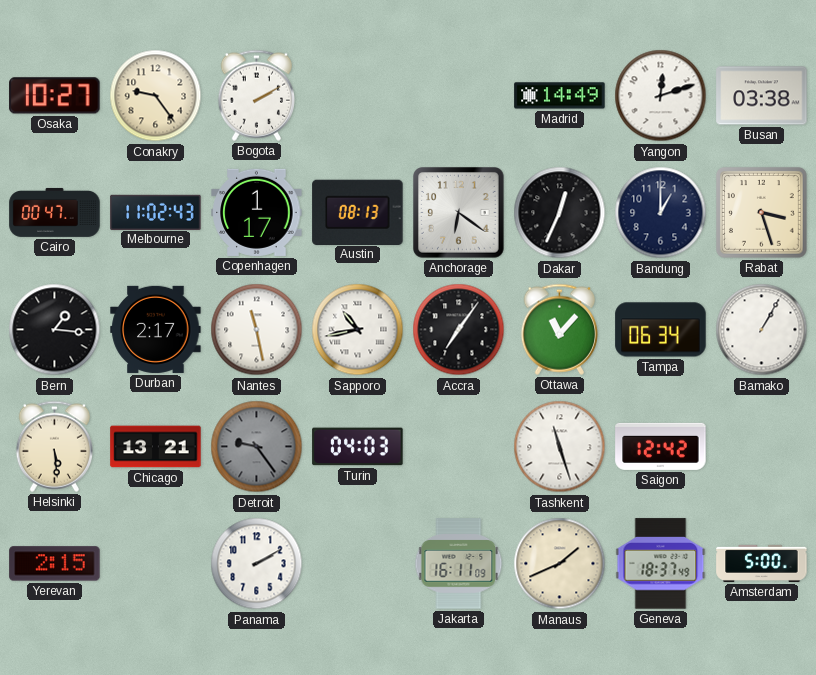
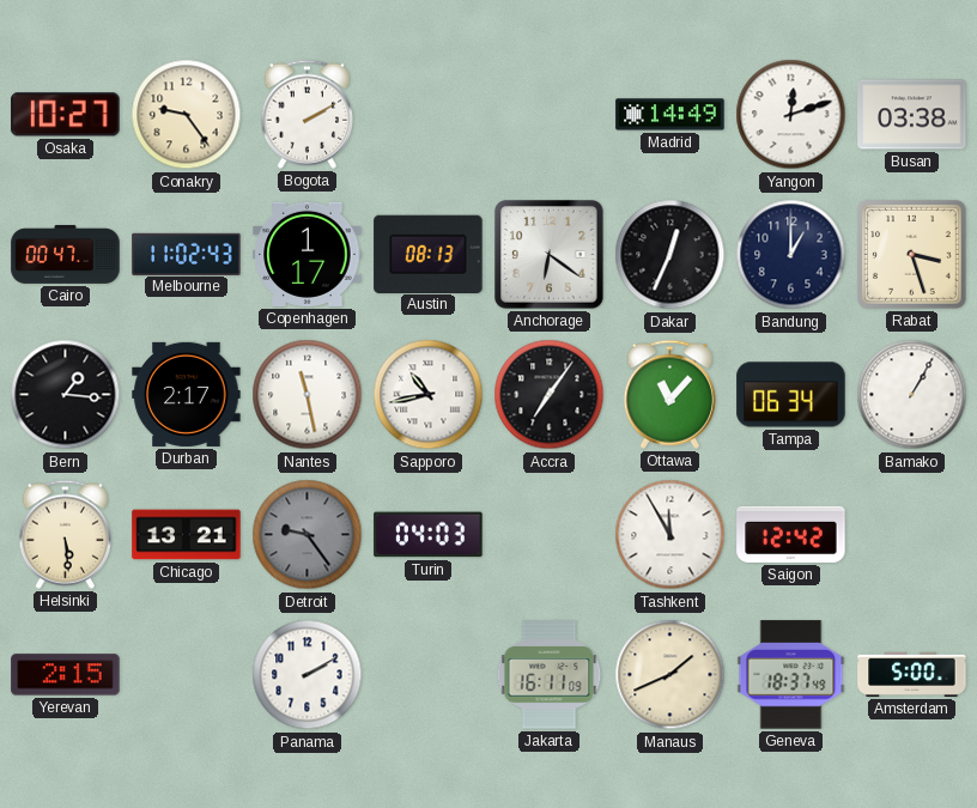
Tashkent: 11:27 -> 11:55
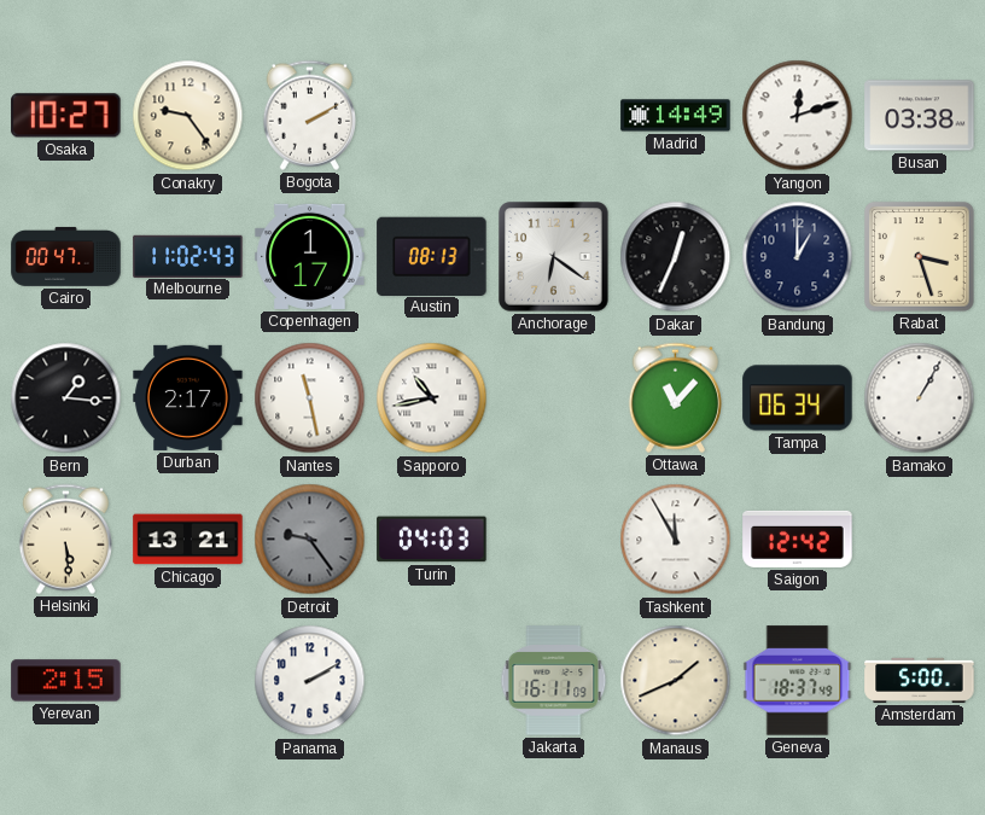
Accra: 7:06 -> none
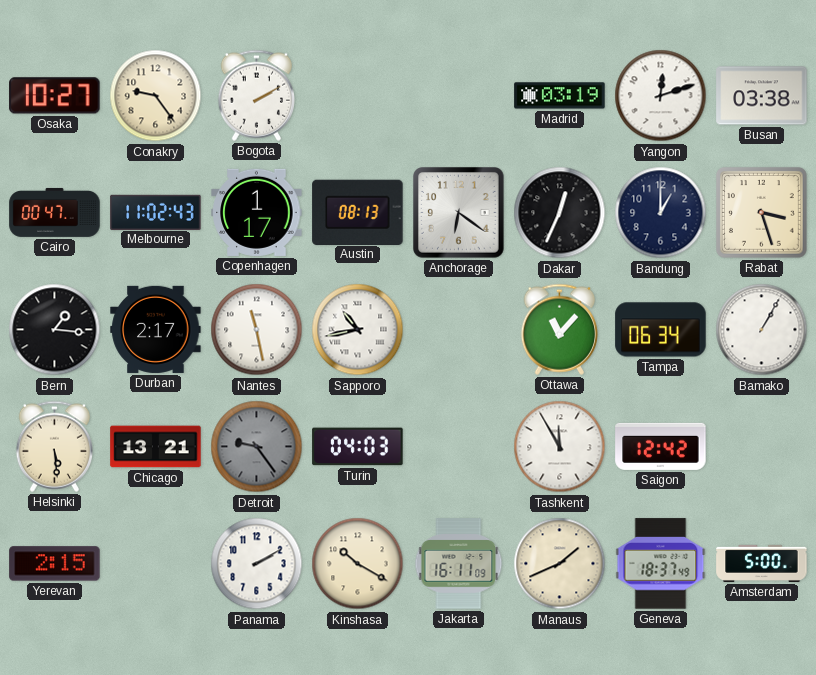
Madrid: 14:49 -> 03:19
Kinshasa: none -> 10:20
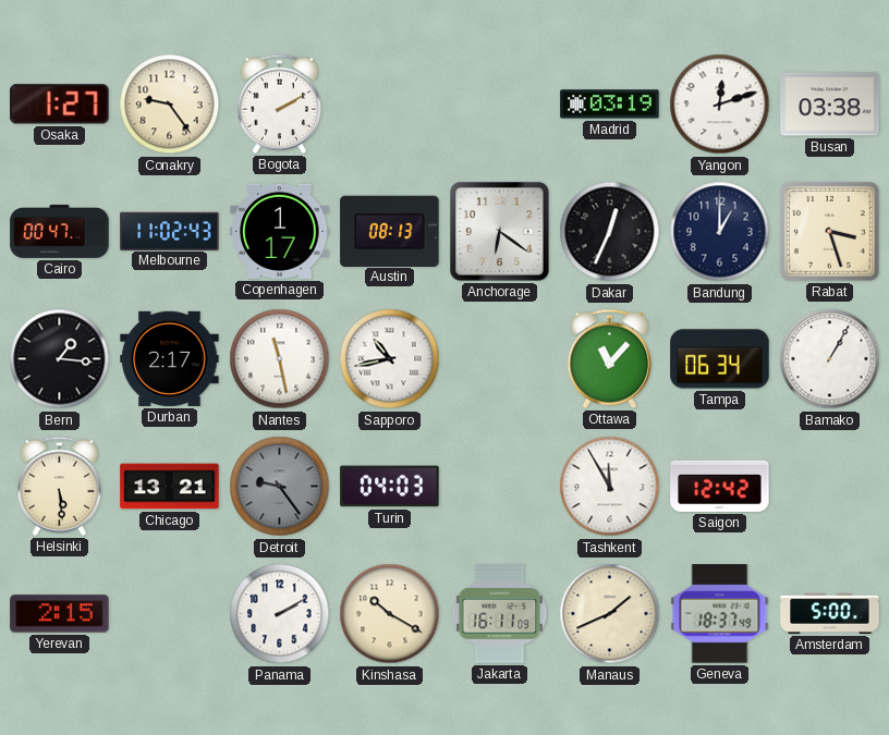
Osaka: 10:27 -> 1:27
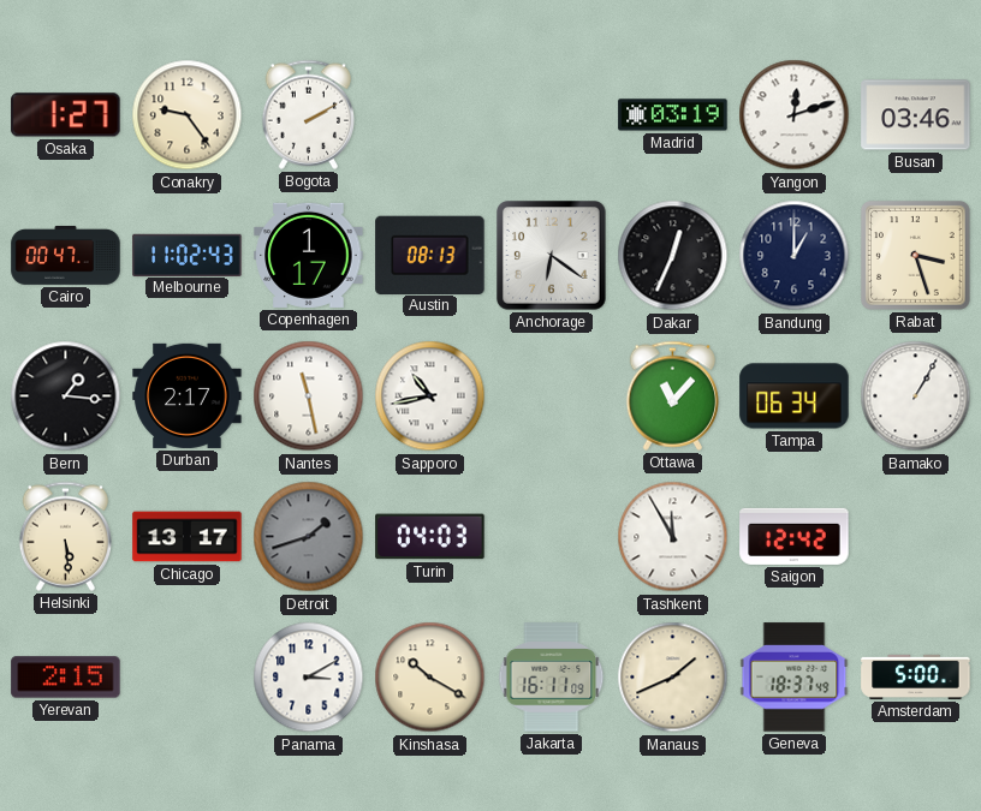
Busan: 03:38 -> 03:46
Chicago: 13:21 -> 13:17
Detroit: 9:24 -> 1:42
Panama: 2:10 -> 3:10
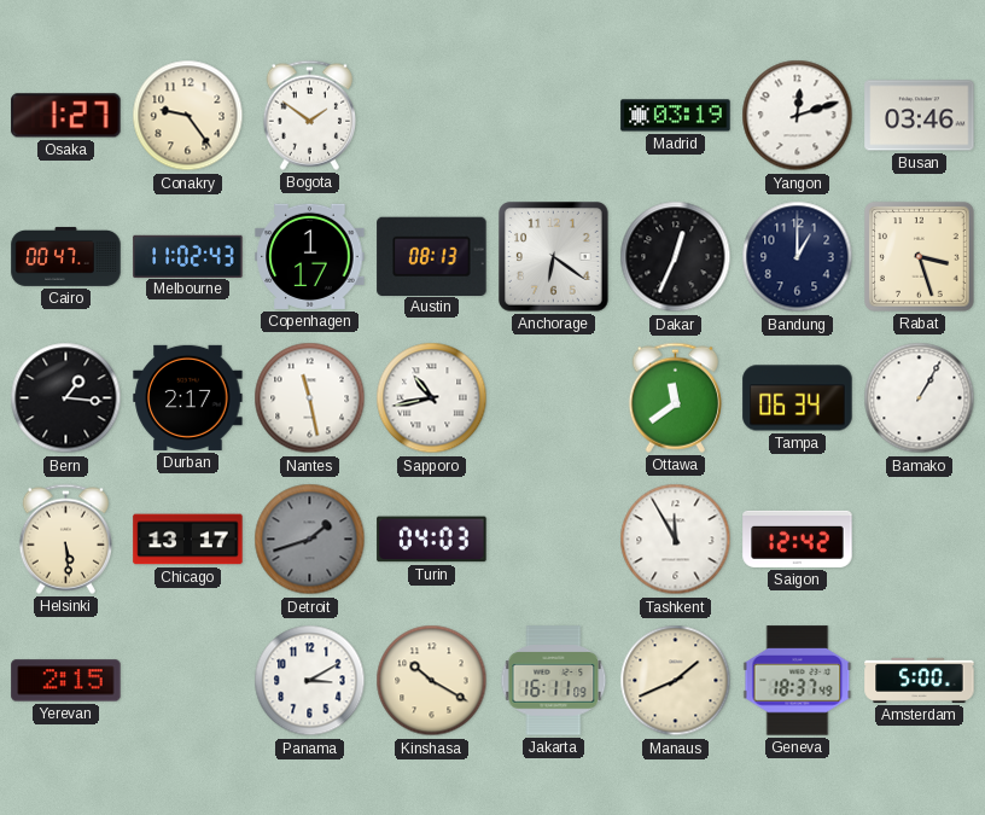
Bogota: 2:10 -> 1:51
Ottawa: 11:07 -> 11:39
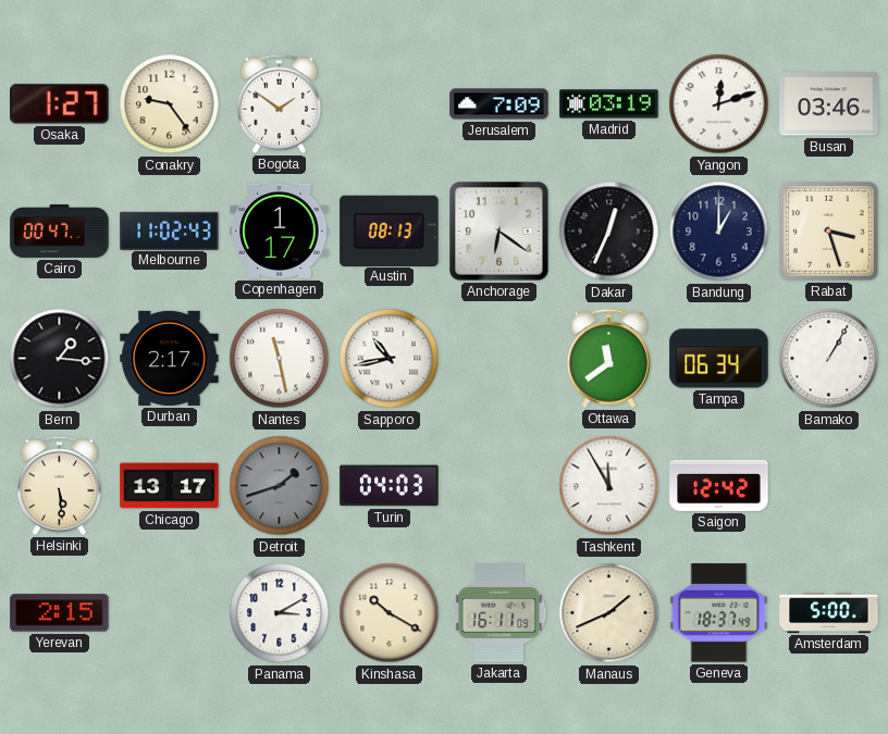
Jerusalem: none -> 7:09
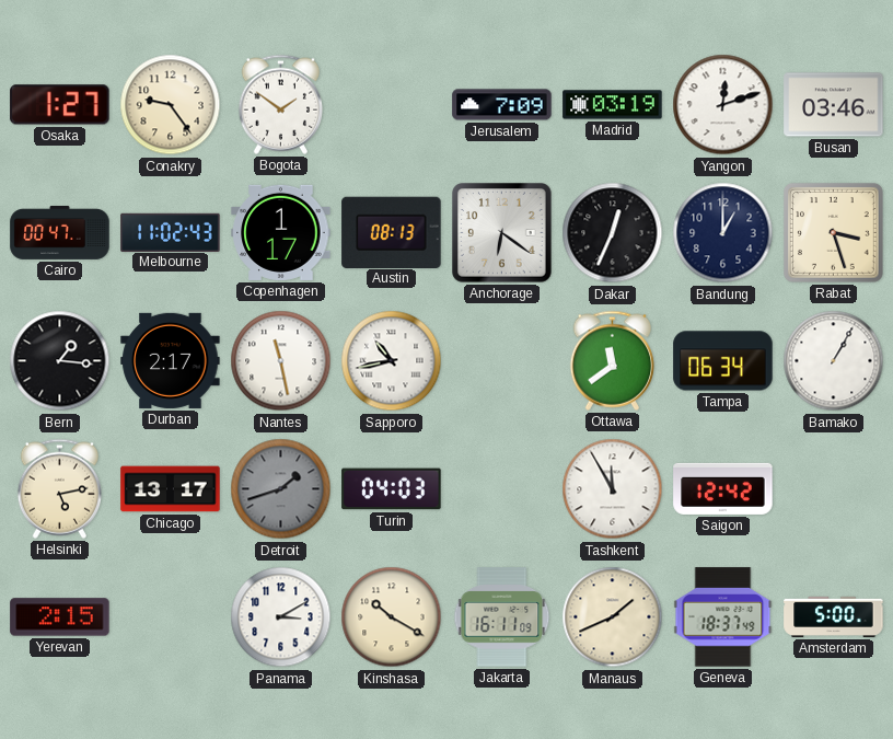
Helsinki: 5:29 -> 5:13
